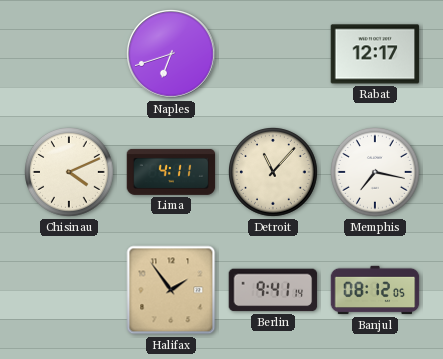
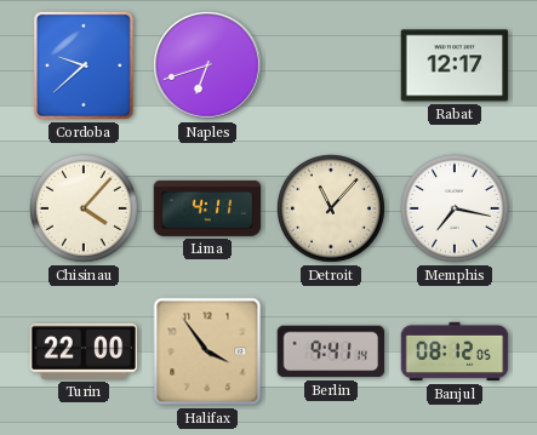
Cordoba: none -> 9:38
Chisinau: 4:11 -> 4:07
Turin: none -> 22:00
Halifax: 1:54 -> 3:54
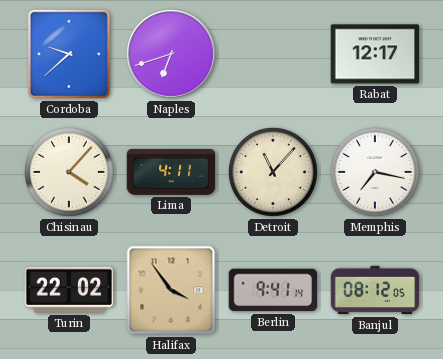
Turin: 22:00 -> 22:02
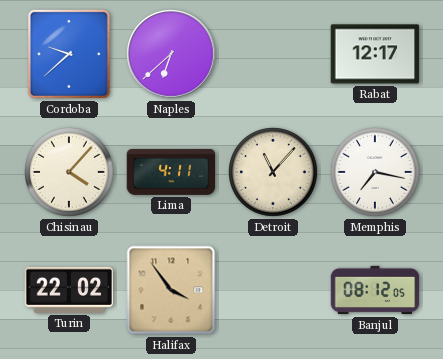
Naples: 6:42 -> 6:38
Berlin: 9:41 -> none
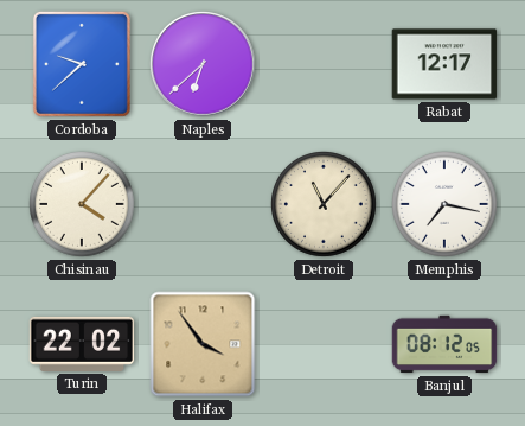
Lima: 4:11 -> none
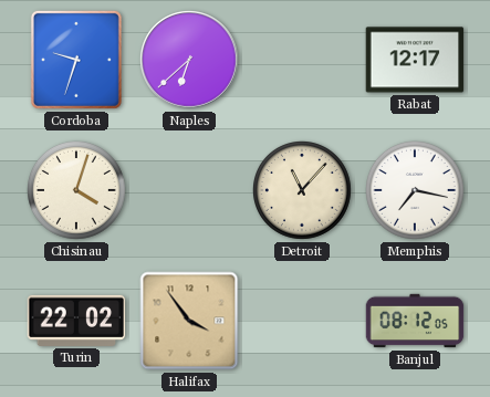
Cordoba: 9:38 -> 9:33
Chisinau: 4:07 -> 4:03
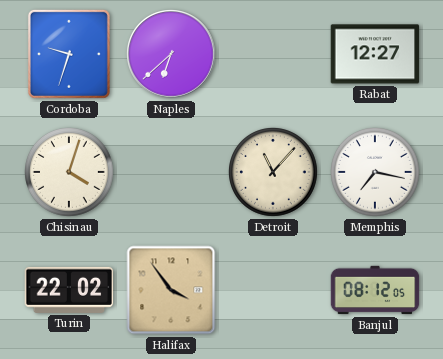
Rabat: 12:17 -> 12:27
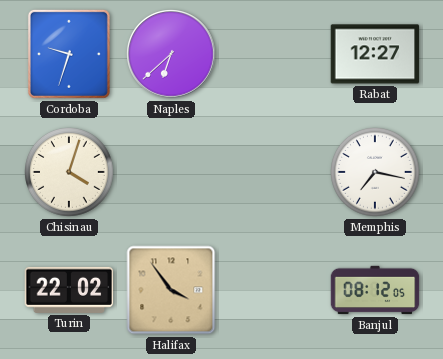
Detroit: 11:07 -> none
